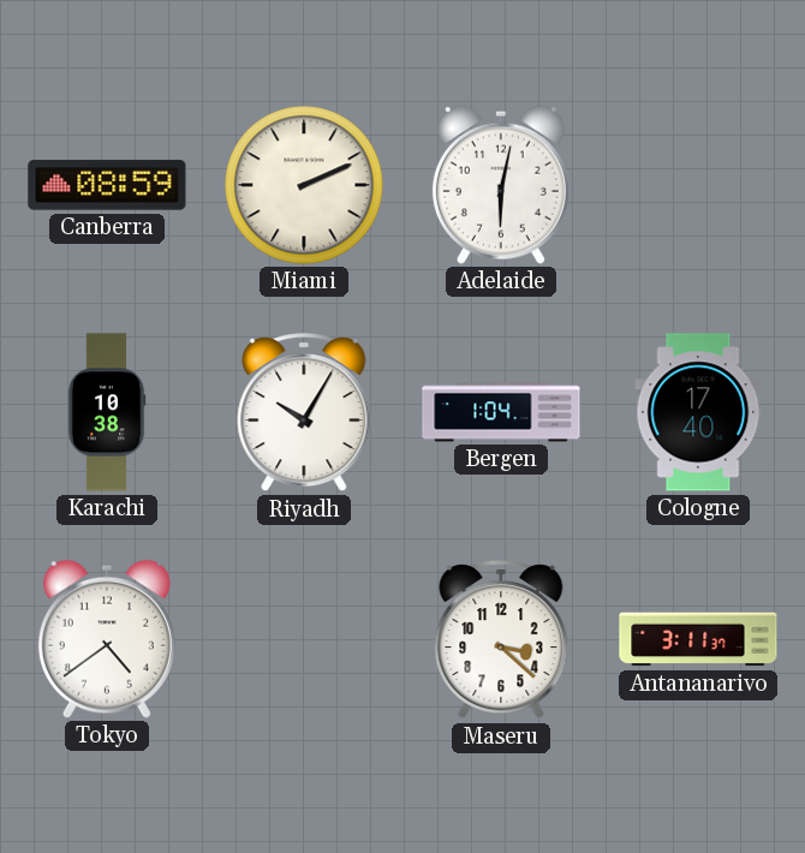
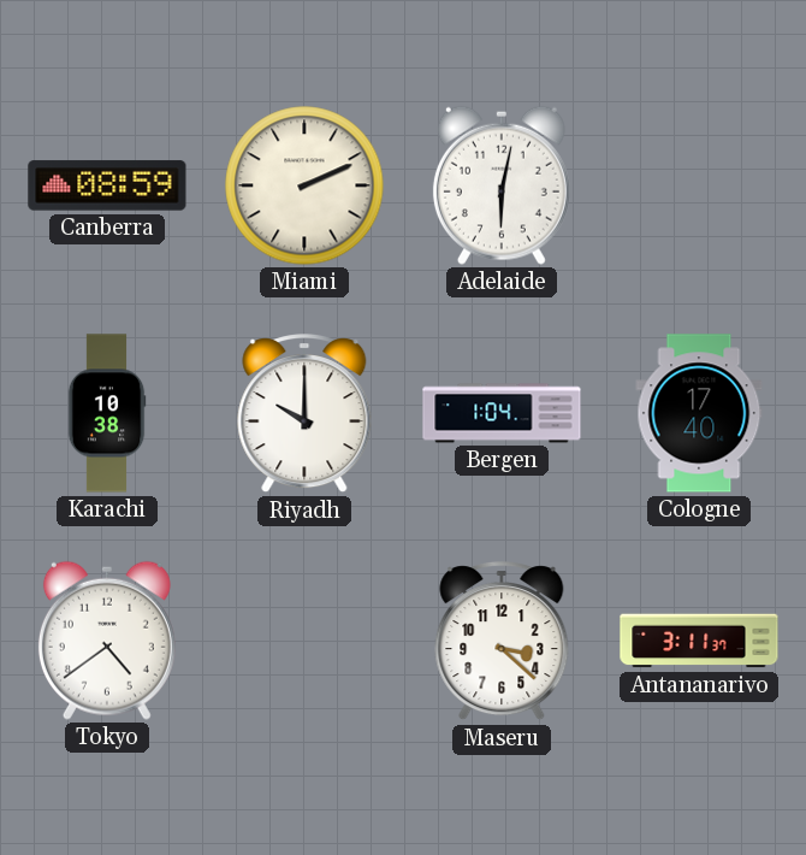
Riyadh: 10:05 -> 10:00
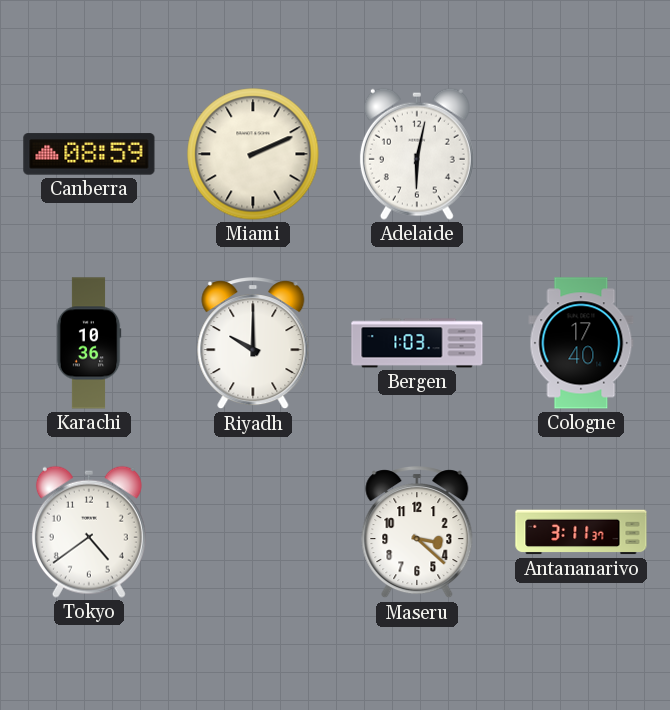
Karachi: 10:38 -> 10:36
Bergen: 1:04 -> 1:03
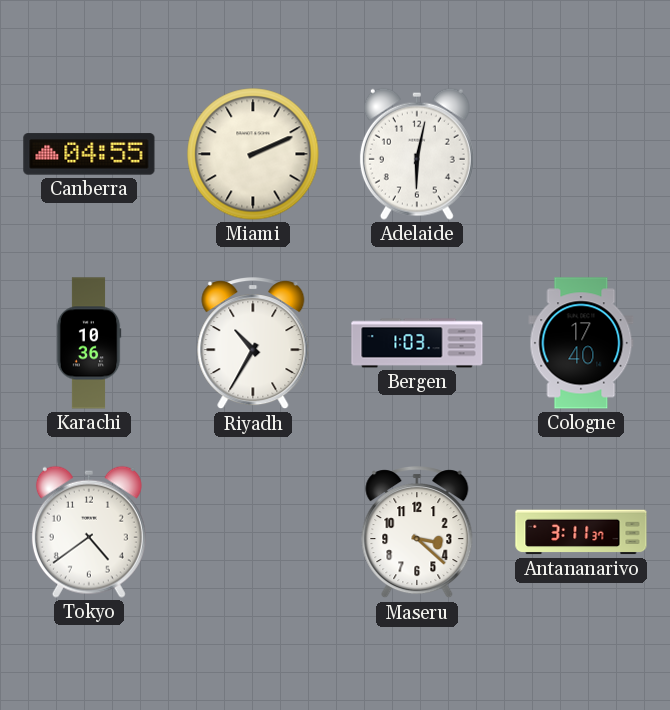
Canberra: 08:59 -> 04:55
Riyadh: 10:00 -> 10:35
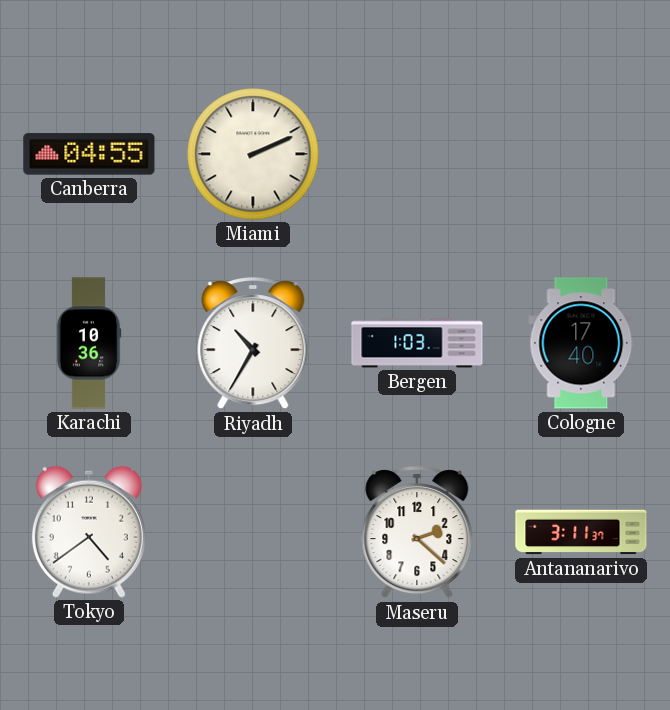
Adelaide: 6:02 -> none
Maseru: 3:22 -> 2:22
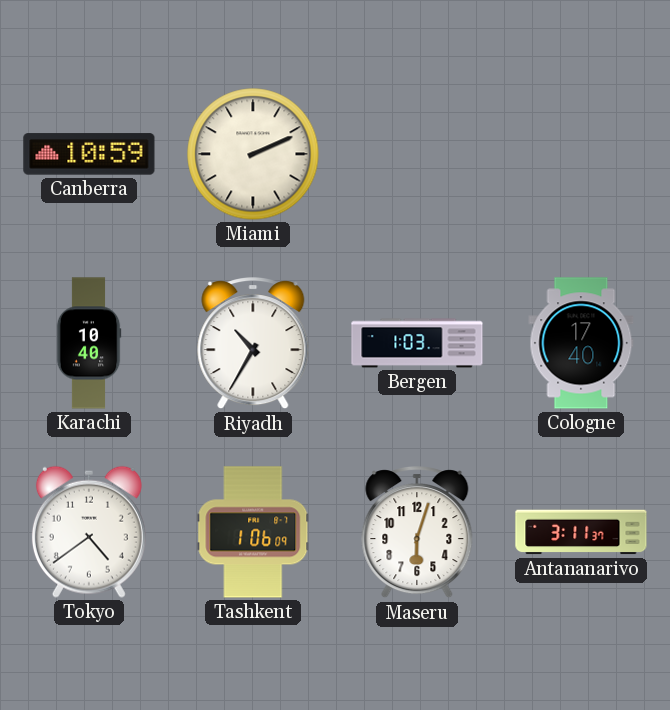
Canberra: 04:55 -> 10:59
Karachi: 10:36 -> 10:40
Tashkent: none -> 1:06
Maseru: 2:22 -> 6:03
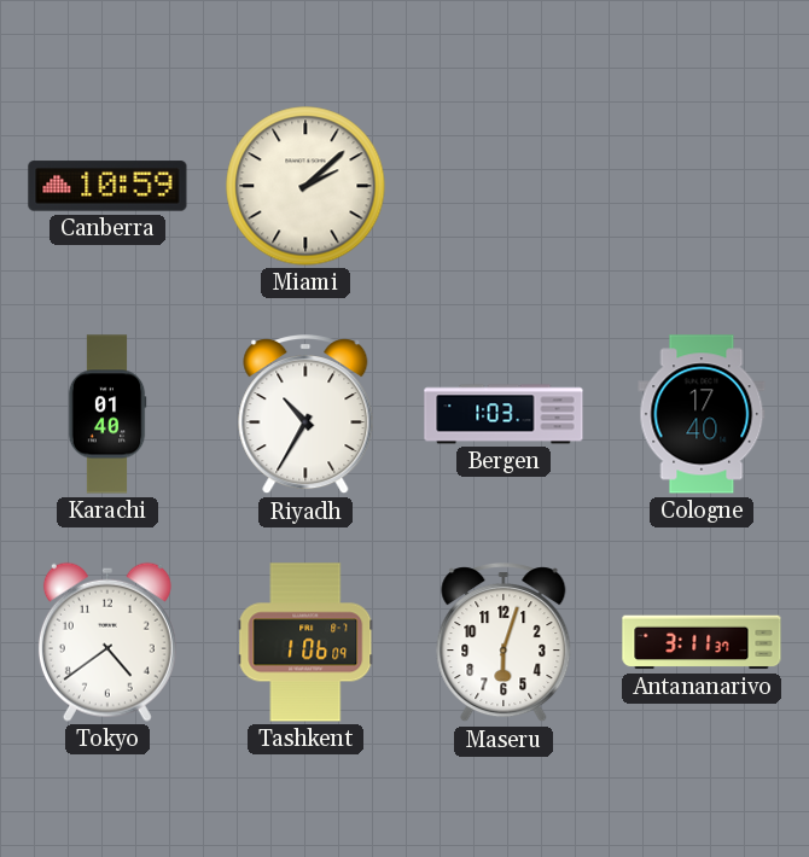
Miami: 2:11 -> 2:08
Karachi: 10:40 -> 01:40
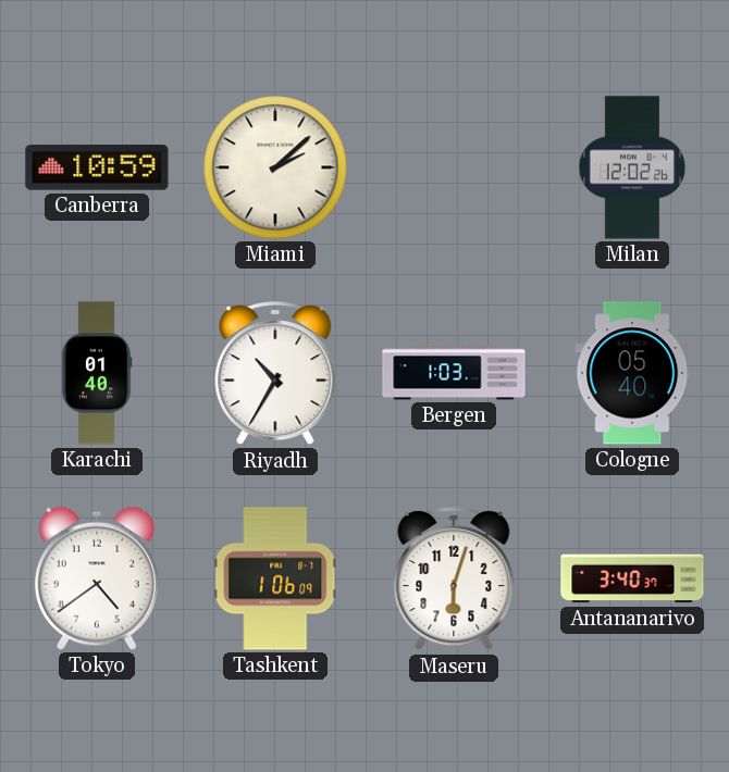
Milan: none -> 12:02
Cologne: 17:40 -> 05:40
Antananarivo: 3:11 -> 3:40
